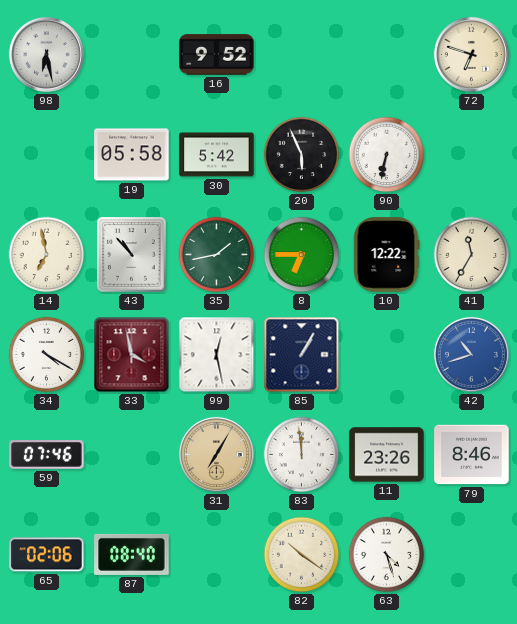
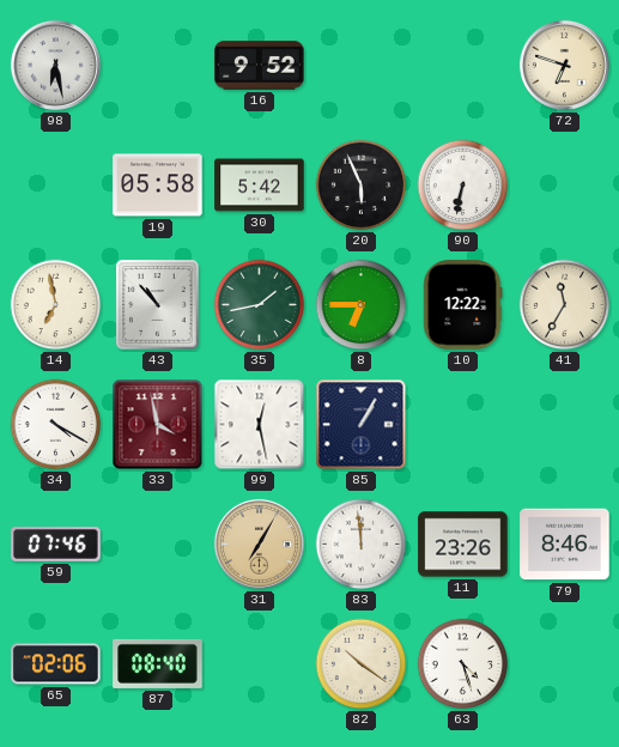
42: 10:42 -> none
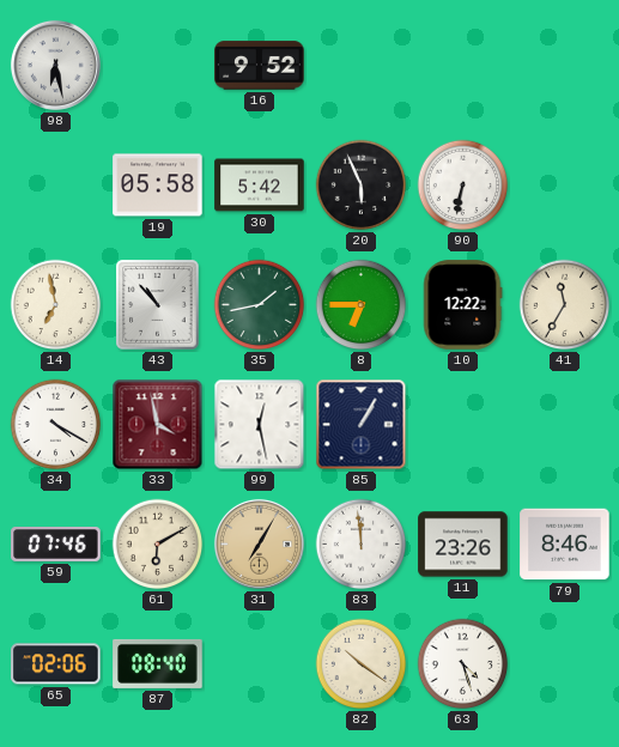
72: 6:48 -> none
61: none -> 6:10
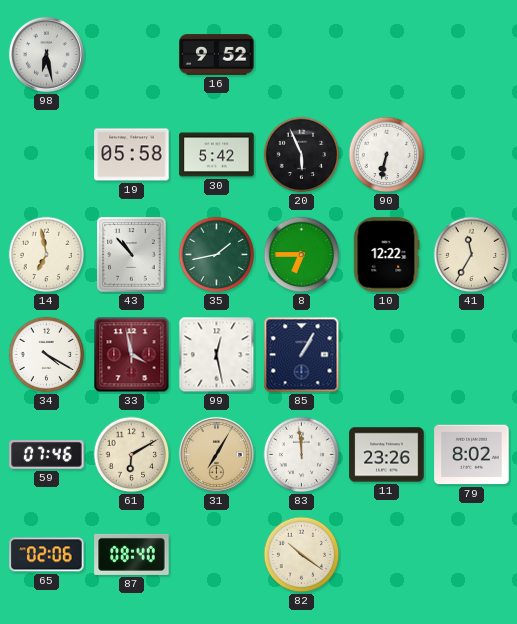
79: 8:46 -> 8:02
63: 4:27 -> none
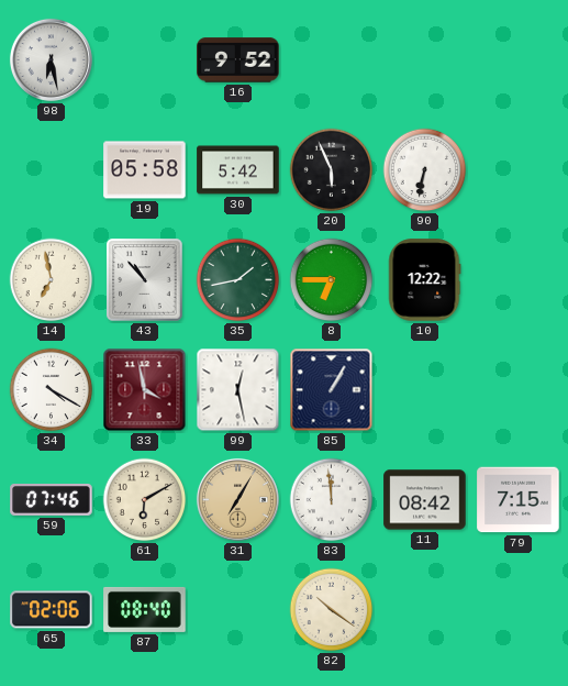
41: 11:35 -> none
11: 23:26 -> 08:42
79: 8:02 -> 7:15
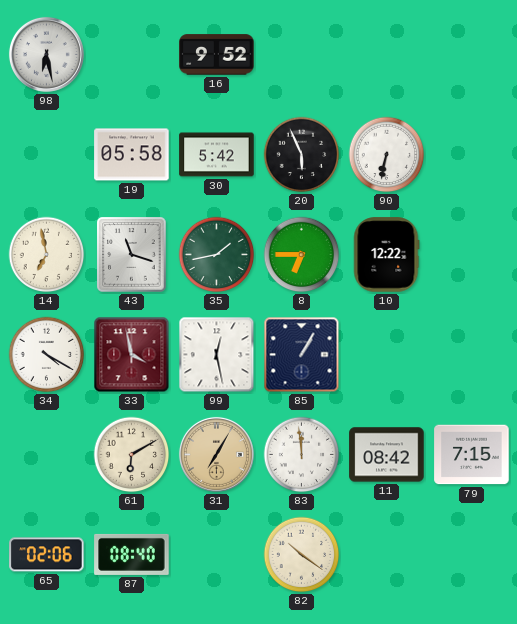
43: 10:53 -> 11:18
59: 07:46 -> none
